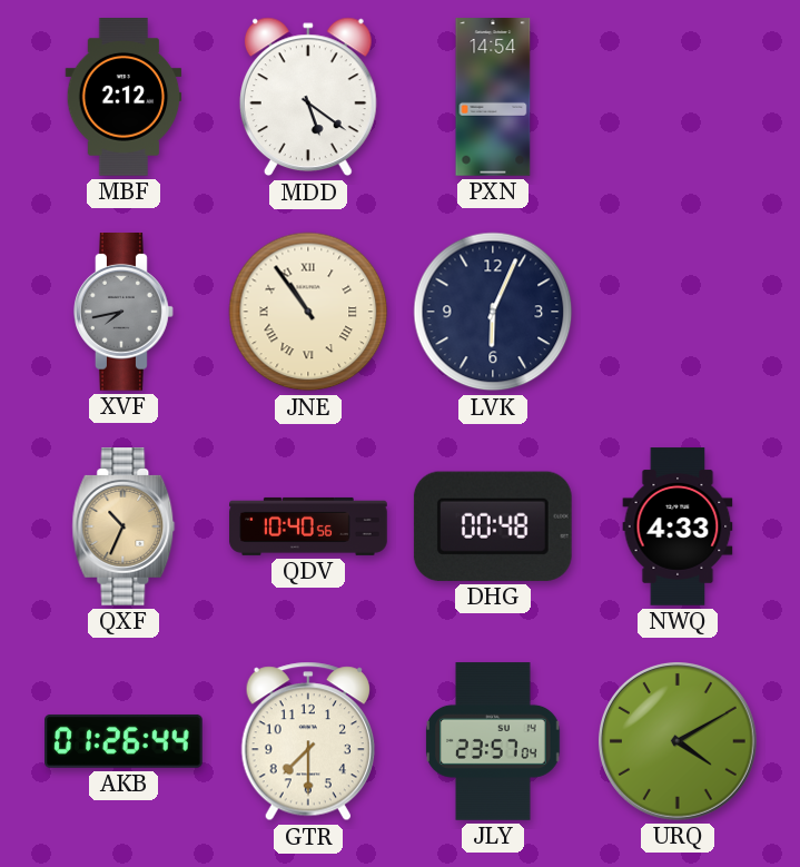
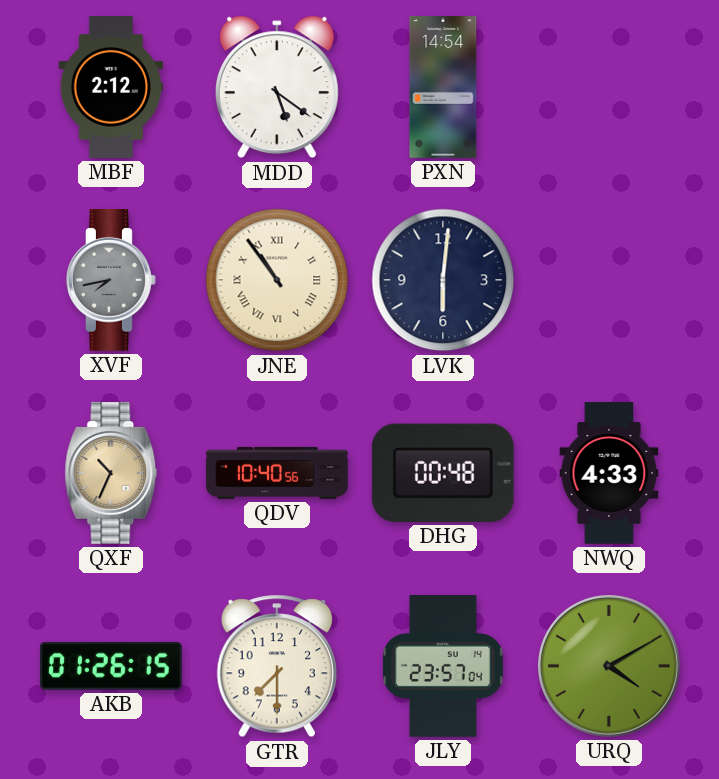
LVK: 6:04 -> 6:01
AKB: 01:26:44 -> 01:26:15
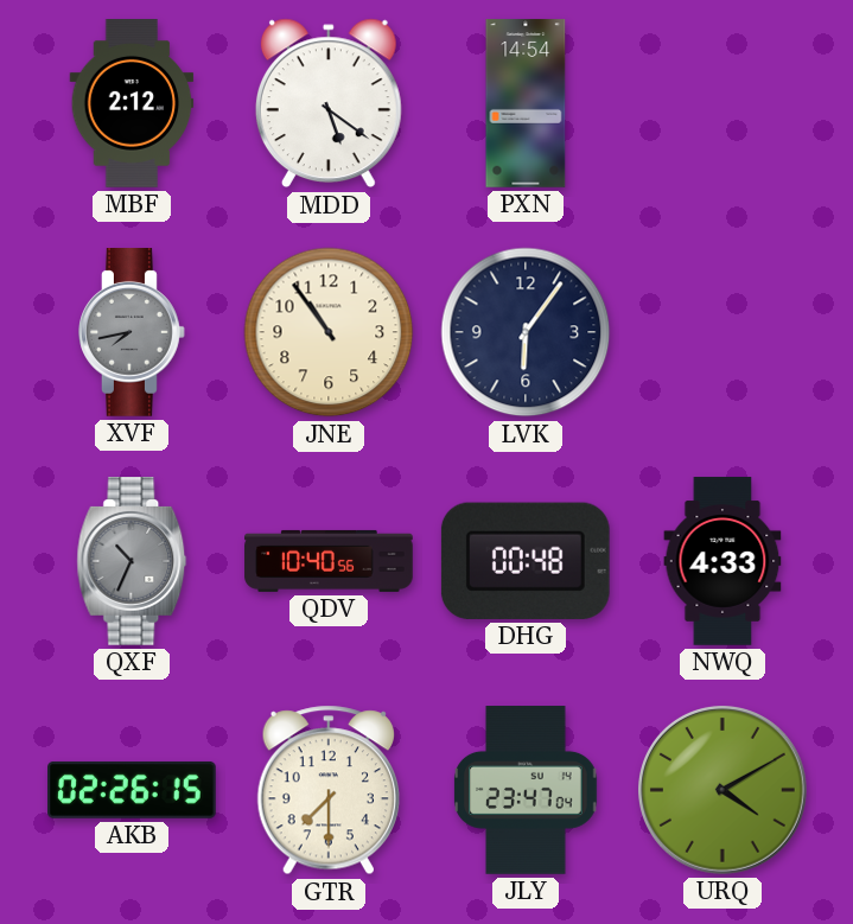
JNE numerals: Roman -> Arabic
LVK: 6:01 -> 6:06
QXF dial: champagne -> grey
AKB: 01:26 -> 02:26
JLY: 23:57 -> 23:47
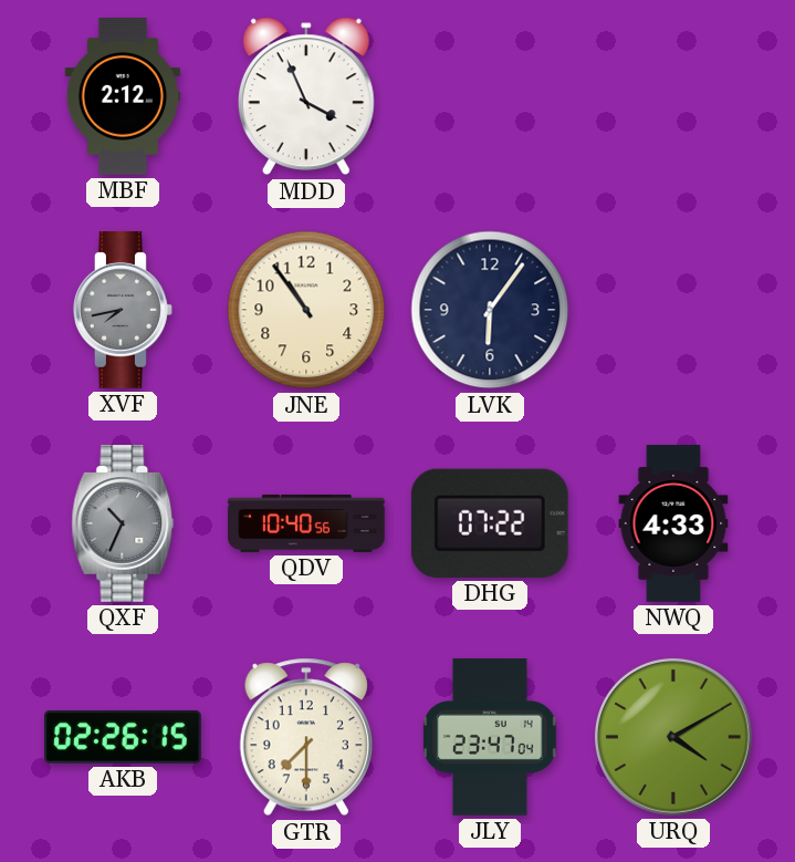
MDD: 5:21 -> 3:56
PXN: 14:54 -> none
DHG: 00:48 -> 07:22
